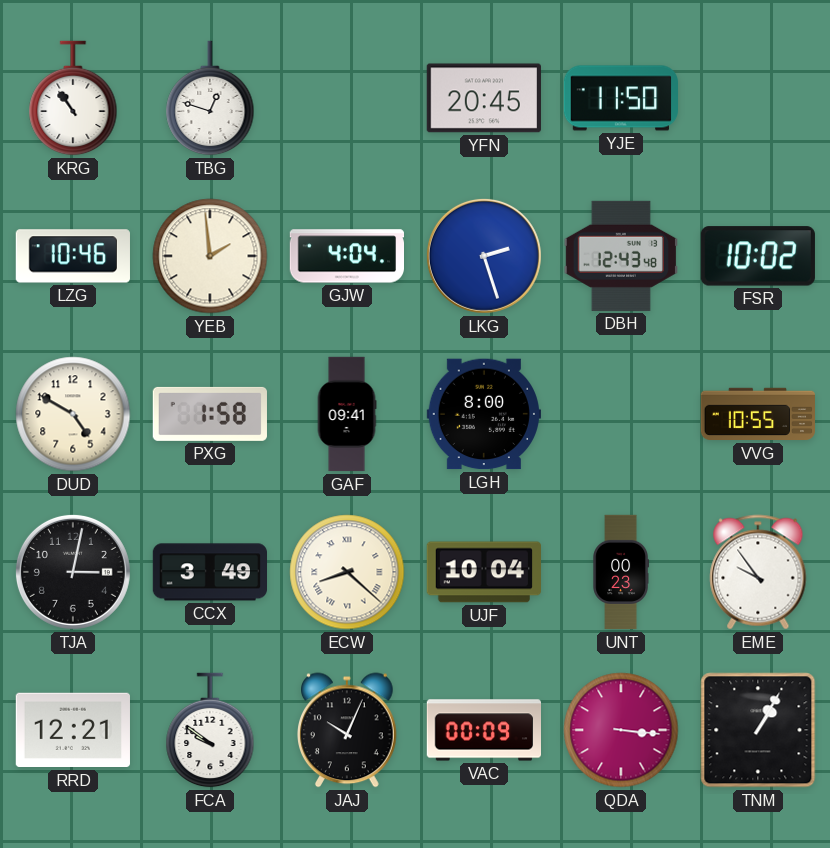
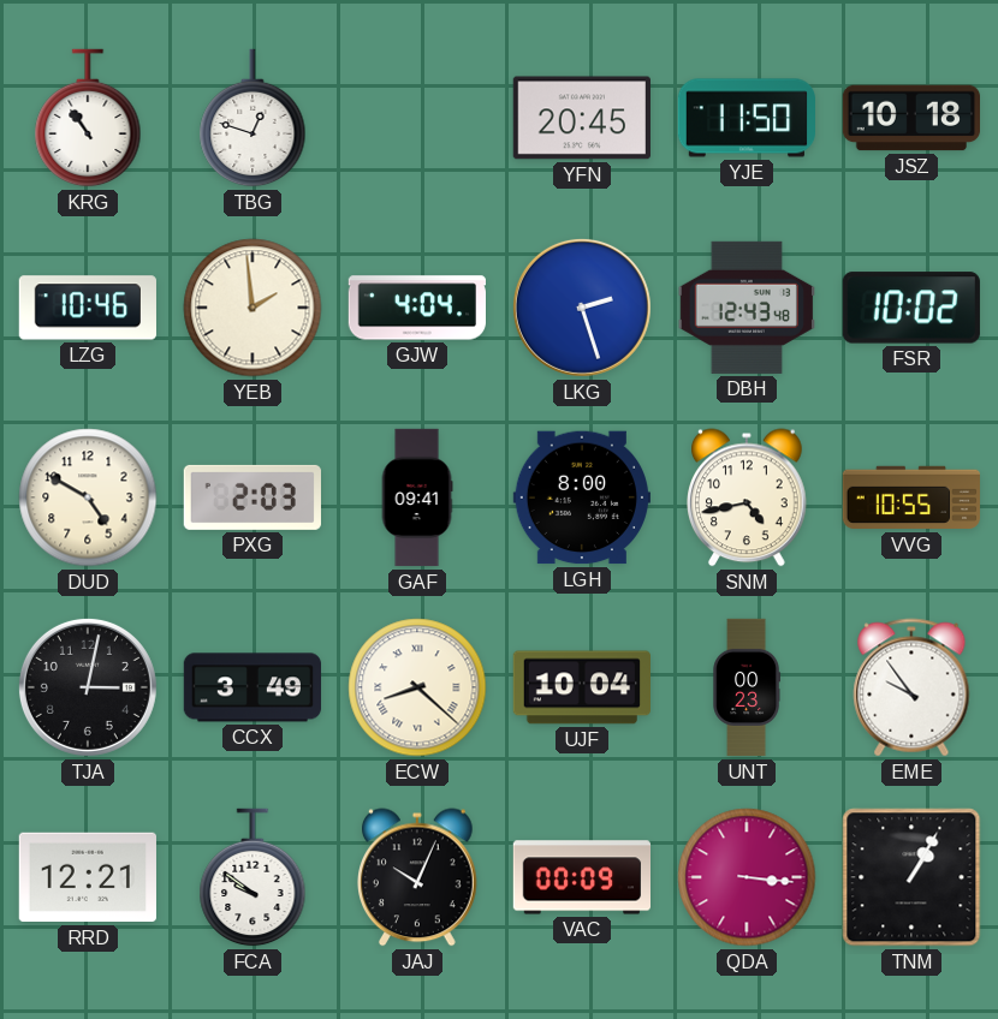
JSZ: none -> 10:18
PXG: 1:58 -> 2:03
SNM: none -> 4:43
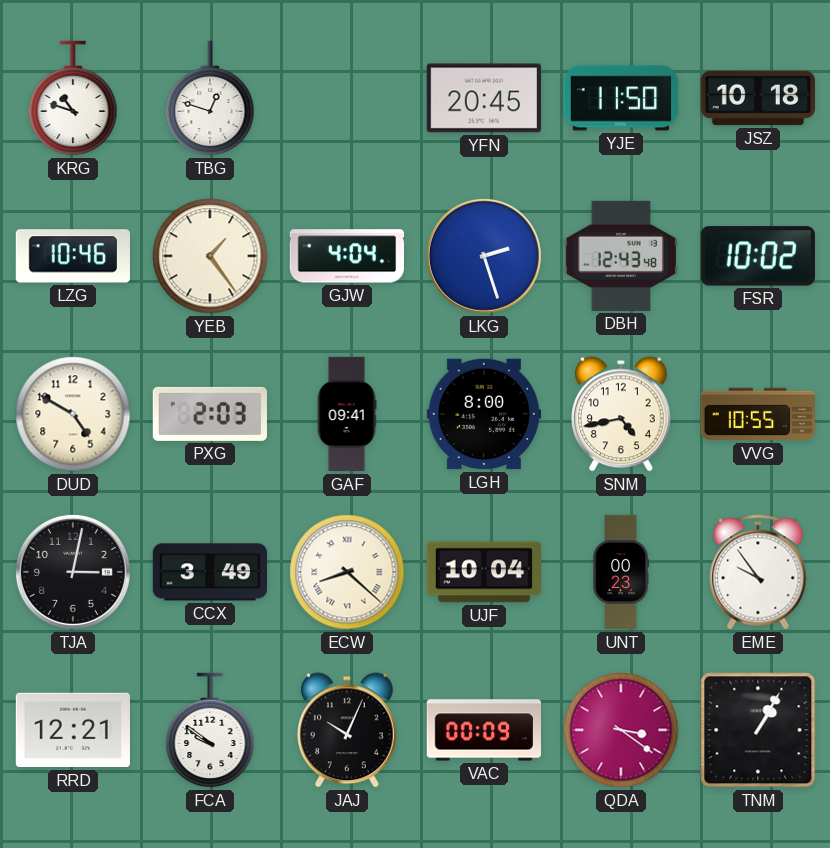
KRG: 10:54 -> 10:48
YEB: 1:59 -> 1:24
QDA: 3:16 -> 3:21
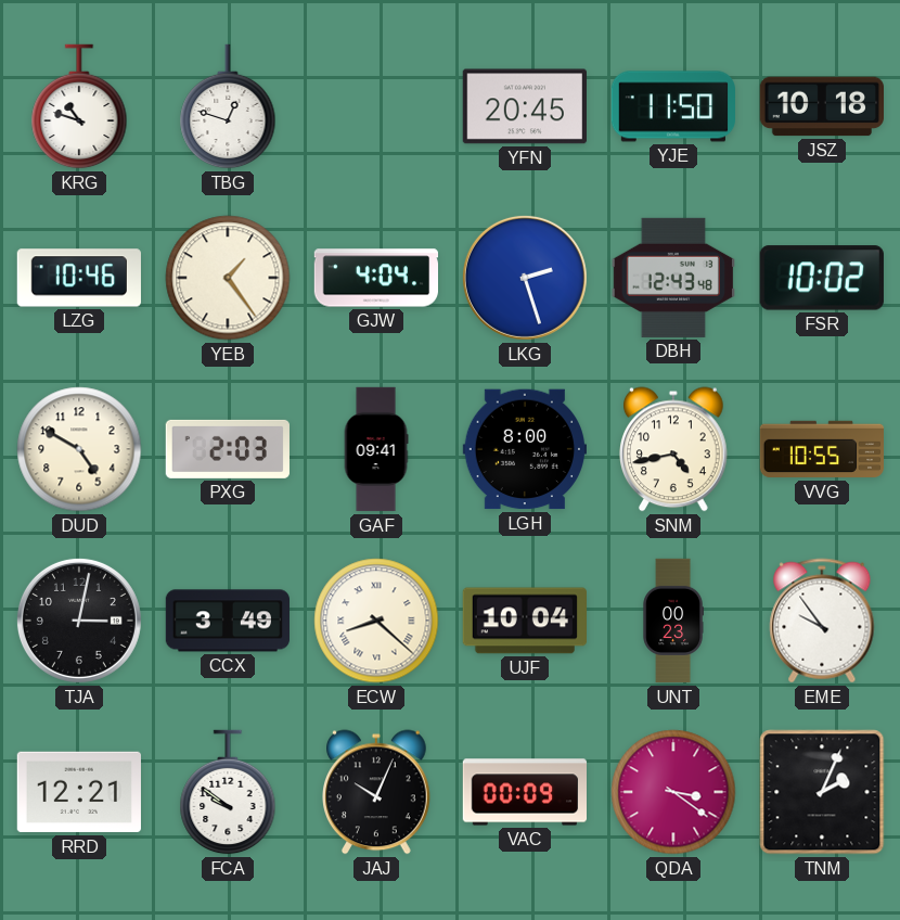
TNM: 1:05 -> 2:04
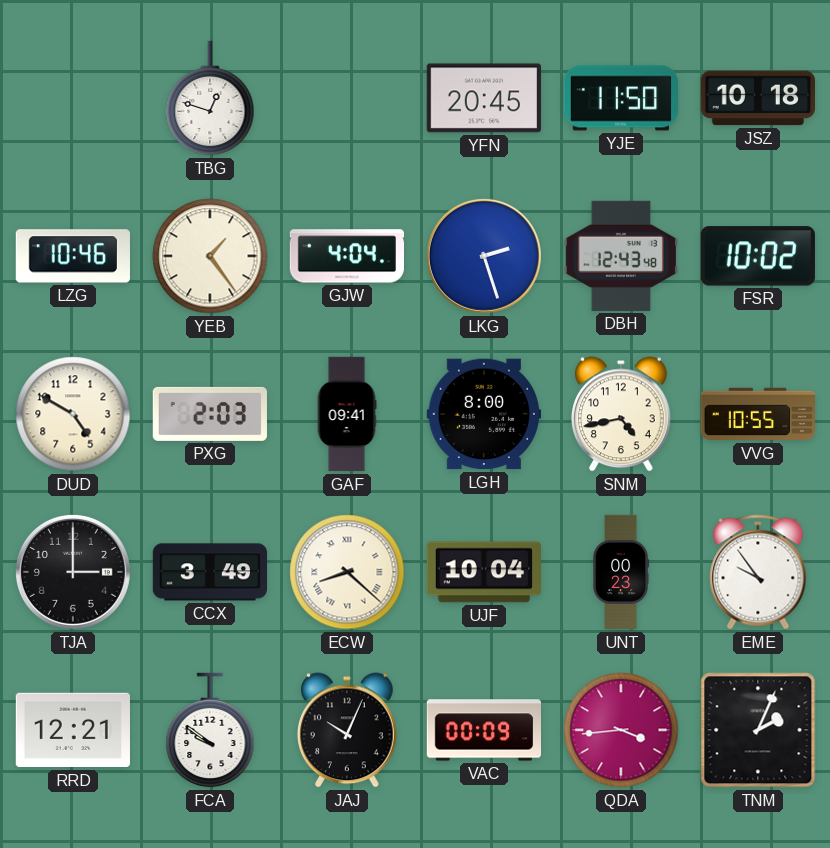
KRG: 10:48 -> none
TJA: 3:02 -> 3:00
QDA: 3:21 -> 3:44
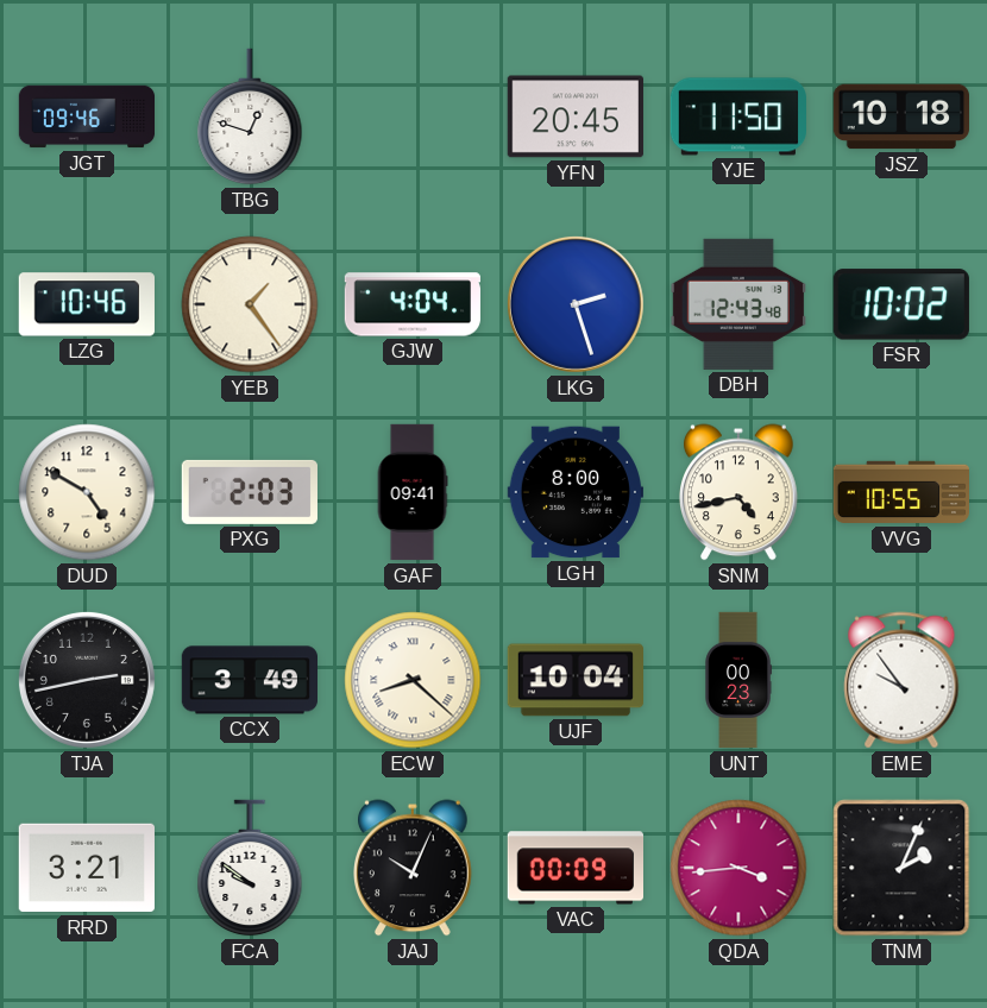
JGT: none -> 09:46
TJA: 3:00 -> 2:43
RRD: 12:21 -> 3:21
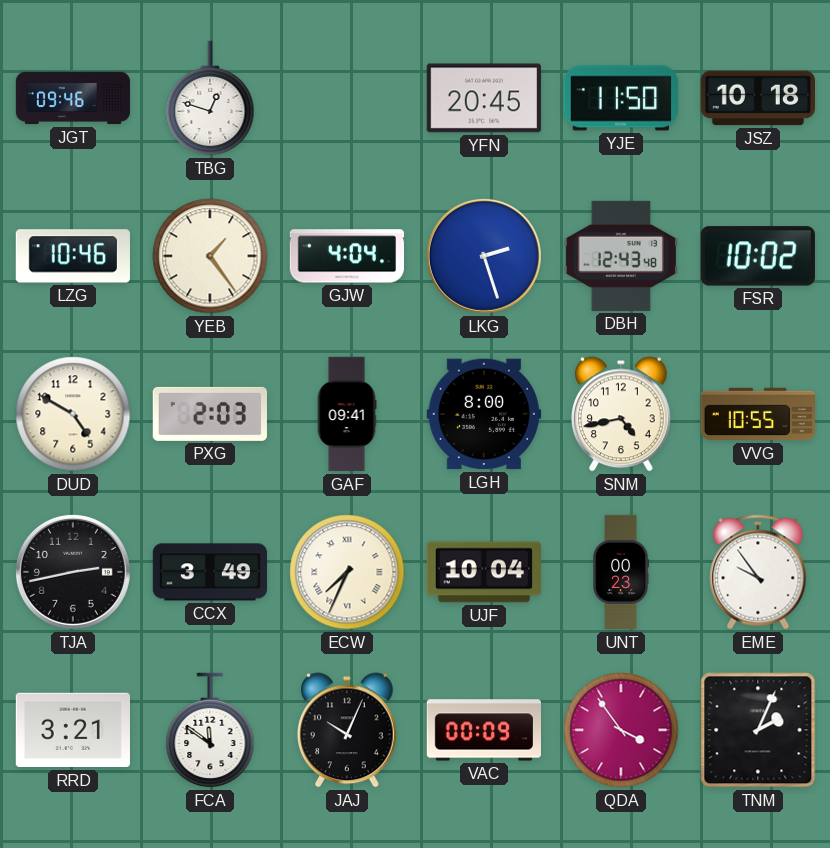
ECW: 8:22 -> 7:34
FCA: 9:51 -> 11:51
QDA: 3:44 -> 3:54
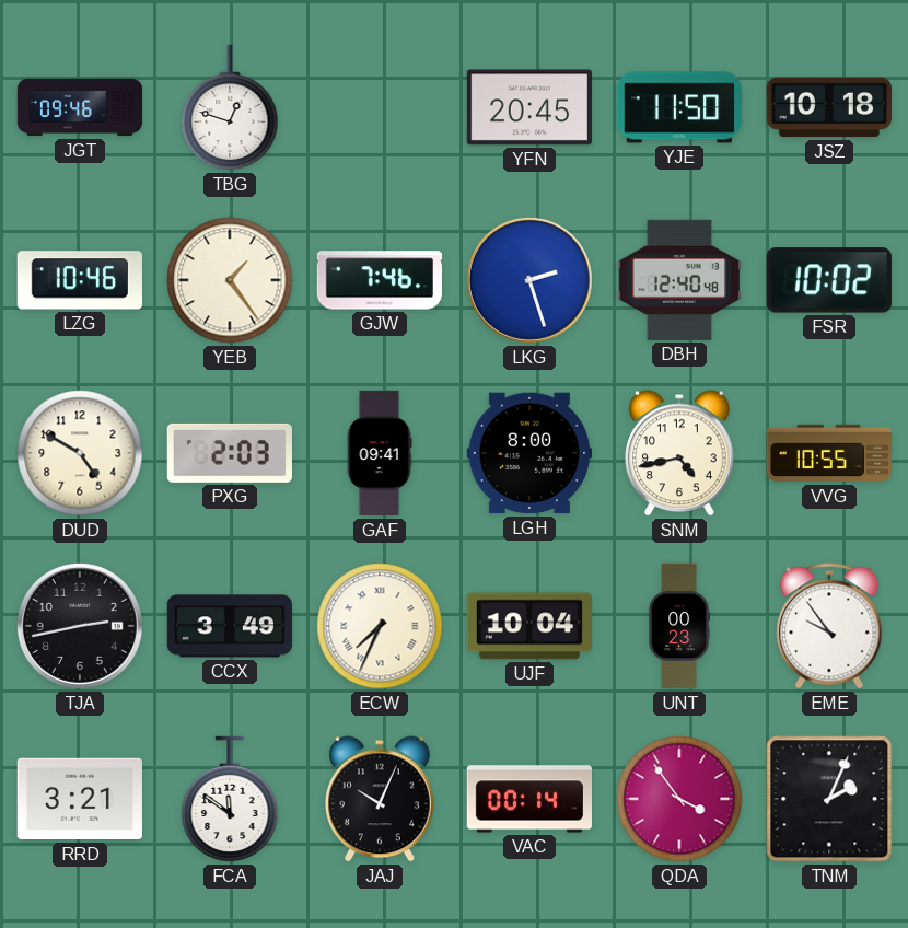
GJW: 4:04 -> 7:46
DBH: 12:43 -> 12:40
VAC: 00:09 -> 00:14
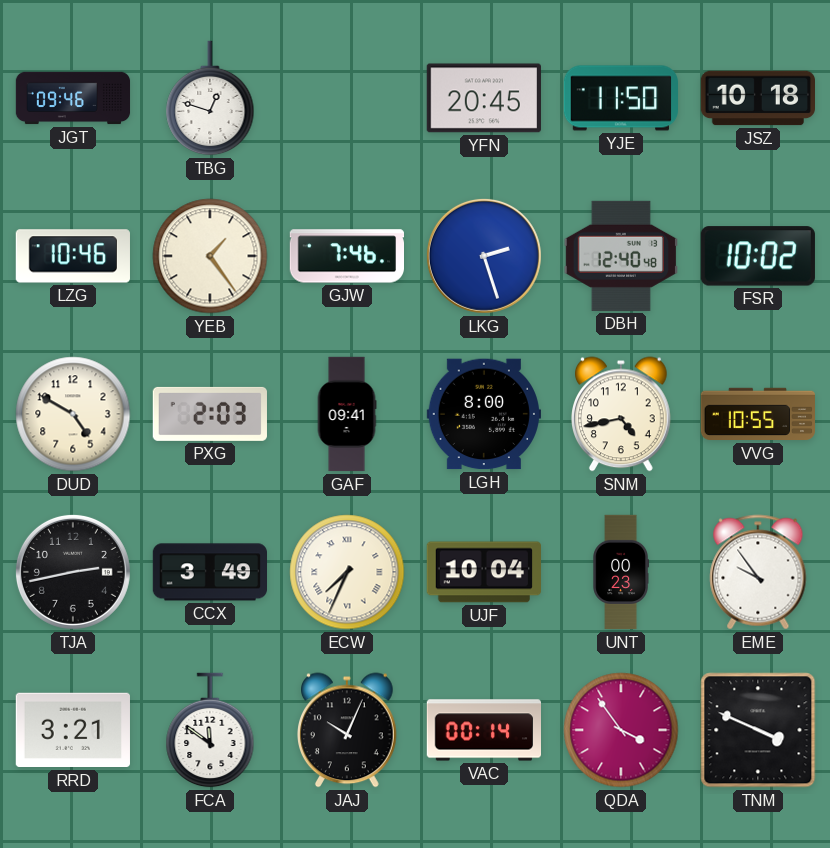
TNM: 2:04 -> 3:49
